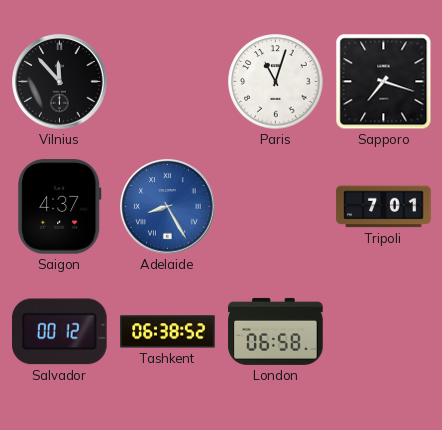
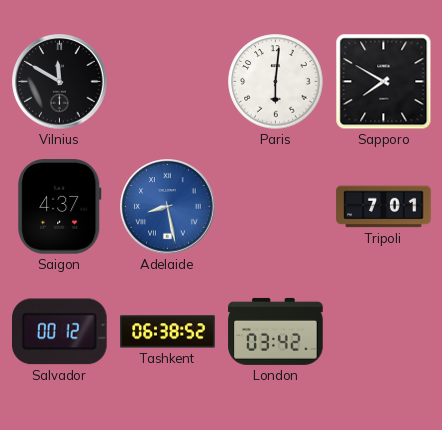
Vilnius: 11:53 -> 11:50
Paris: 11:03 -> 6:01
Sapporo: 7:18 -> 7:50
Adelaide: 8:25 -> 8:28
London: 06:58 -> 03:42
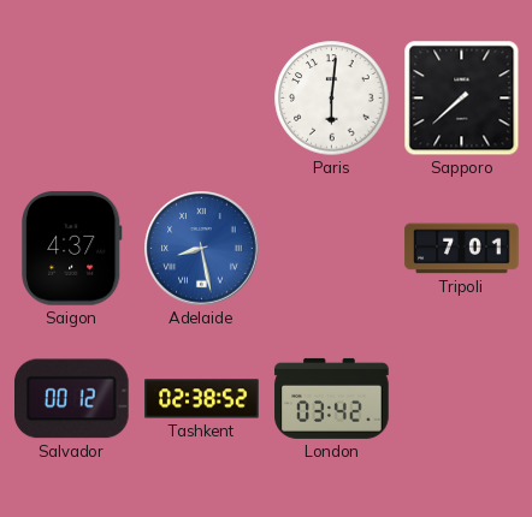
Vilnius: 11:50 -> none
Sapporo: 7:50 -> 7:38
Tashkent: 06:38 -> 02:38
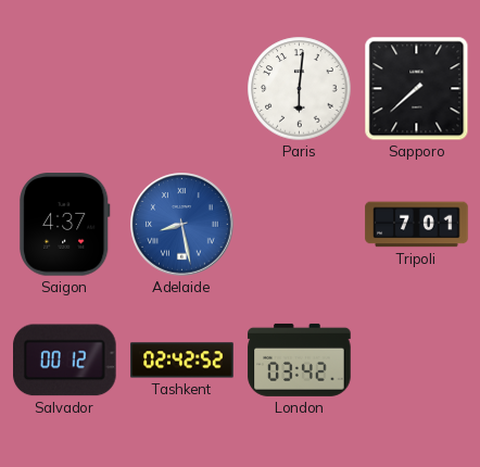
Tashkent: 02:38 -> 02:42
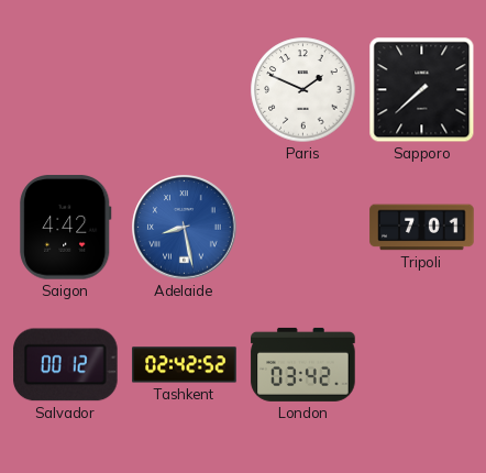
Paris: 6:01 -> 1:49
Saigon: 4:37 -> 4:42
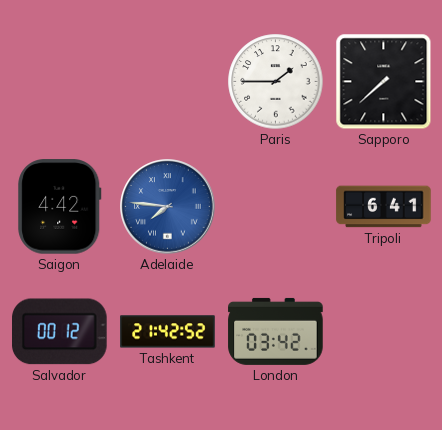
Paris: 1:49 -> 1:45
Adelaide: 8:28 -> 7:46
Tripoli: 7:01 -> 6:41
Tashkent: 02:42 -> 21:42
